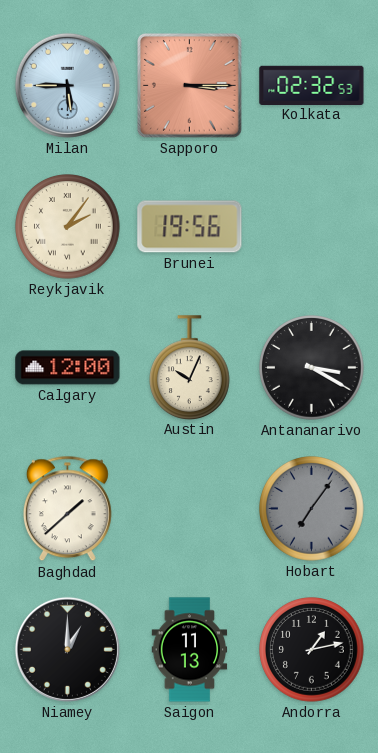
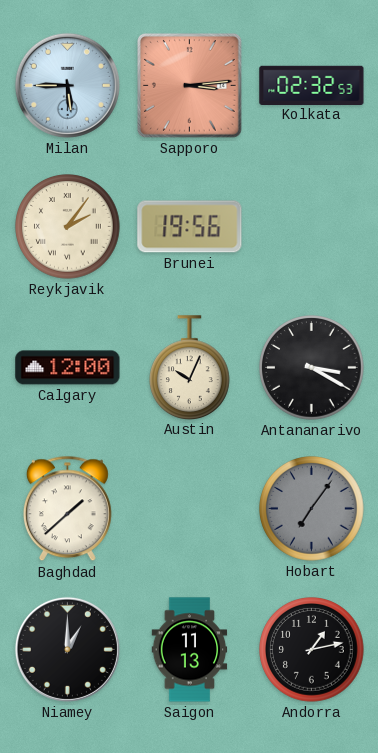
Sapporo: 3:15 -> 3:14
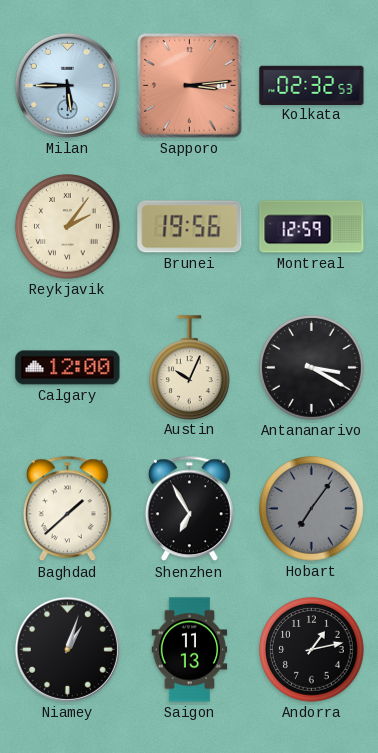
Montreal: none -> 12:59
Shenzhen: none -> 6:55
Niamey: 1:00 -> 1:03
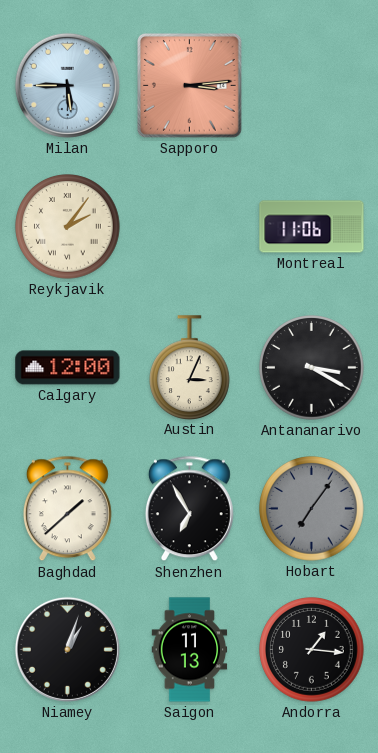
Kolkata: 02:32 -> none
Brunei: 19:56 -> none
Montreal: 12:59 -> 11:06
Austin: 10:04 -> 3:04
Andorra: 1:13 -> 1:16
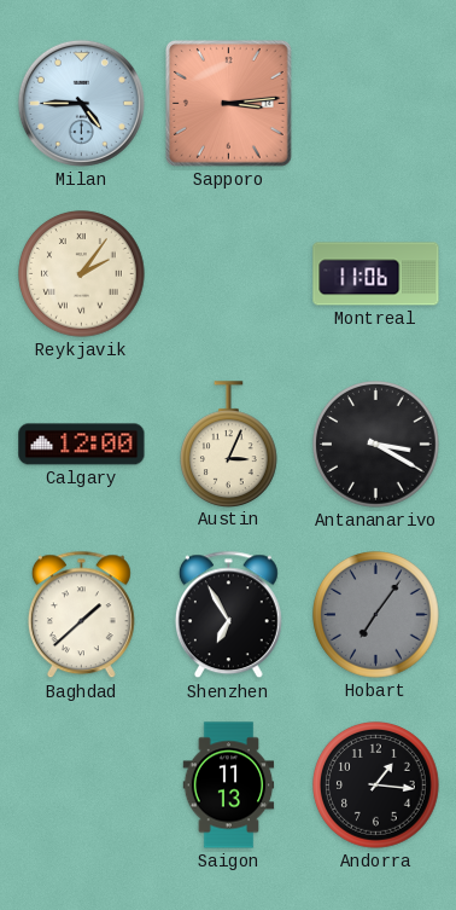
Milan: 5:45 -> 4:45
Niamey: 1:03 -> none
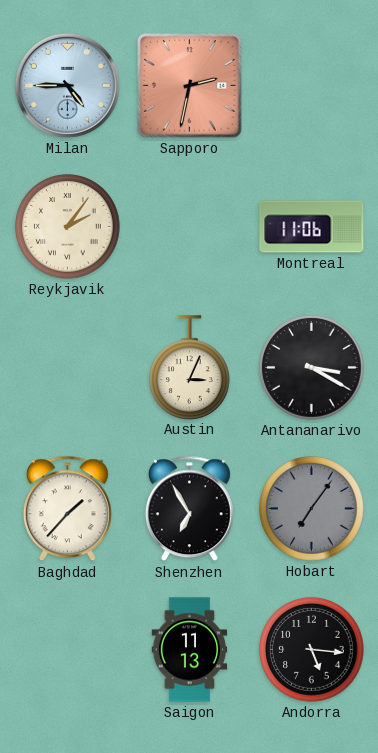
Sapporo: 3:14 -> 2:32
Calgary: 12:00 -> none
Baghdad: 1:38 -> 1:37
Andorra: 1:16 -> 5:16
